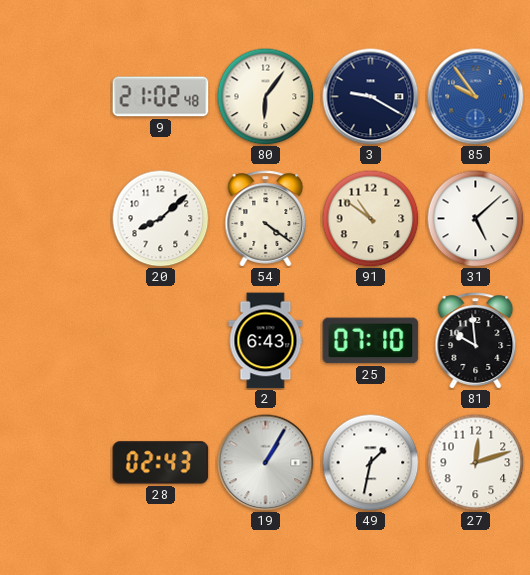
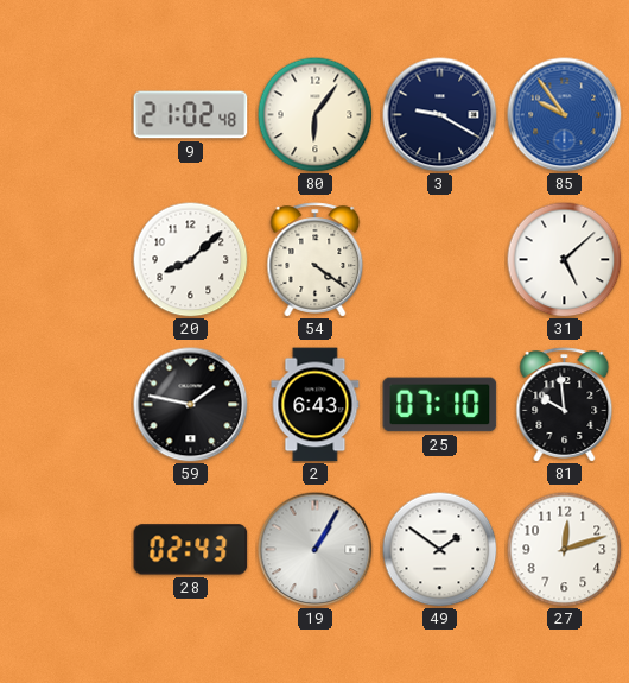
91: 10:51 -> none
59: none -> 1:47
49: 1:32 -> 1:51
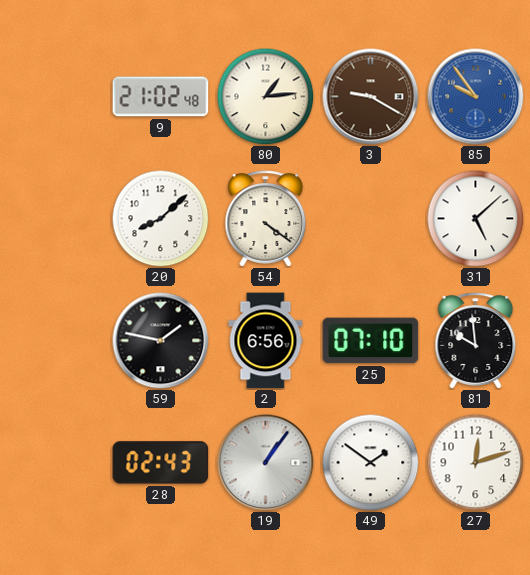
80: 6:06 -> 1:14
3 dial: navy -> brown
2: 6:43 -> 6:56
19: 1:05 -> 1:06
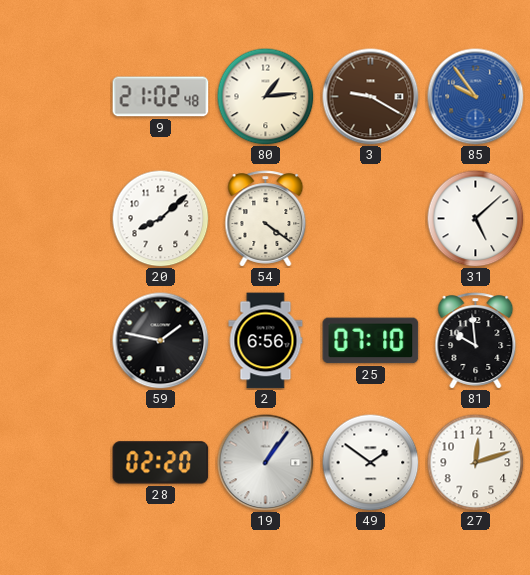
28: 02:43 -> 02:20
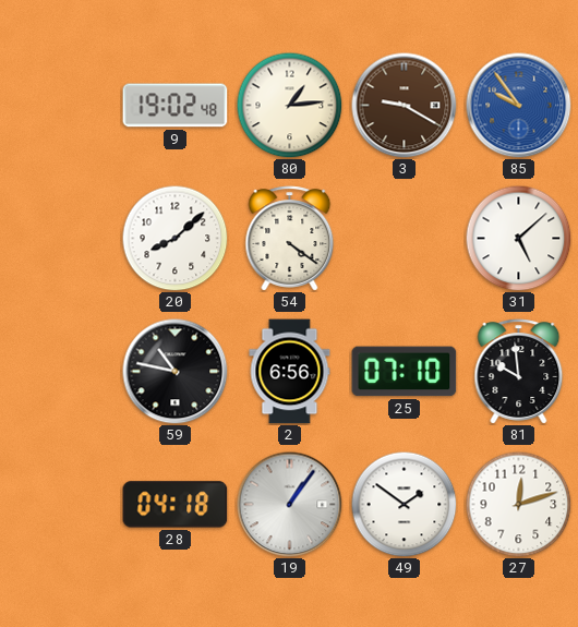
9: 21:02 -> 19:02
59: 1:47 -> 10:47
28: 02:20 -> 04:18
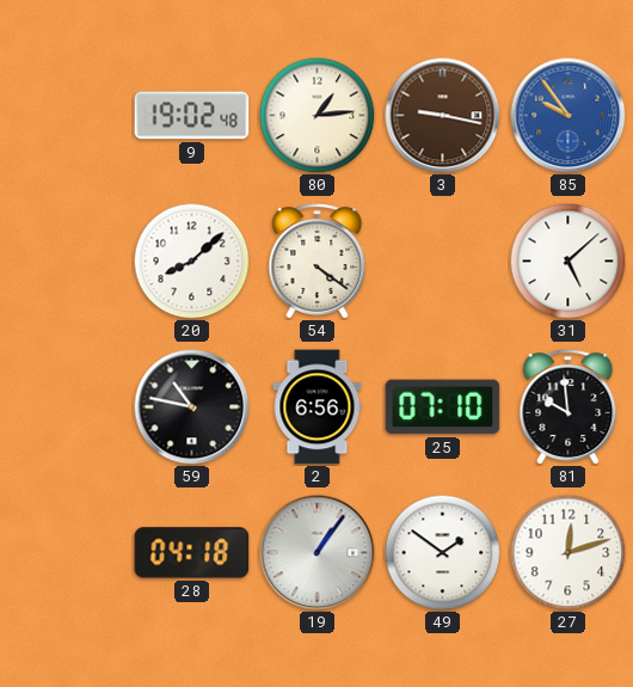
3: 9:20 -> 9:17
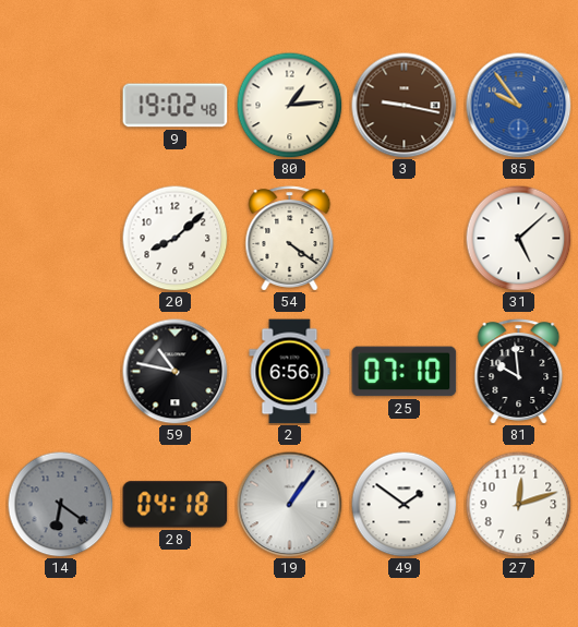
14: none -> 6:21
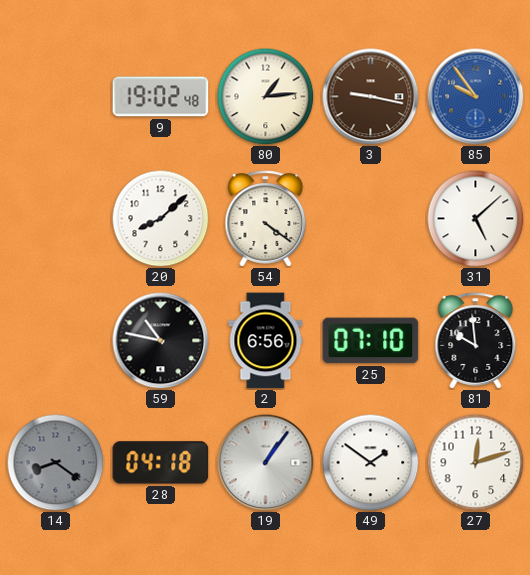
14: 6:21 -> 8:21
